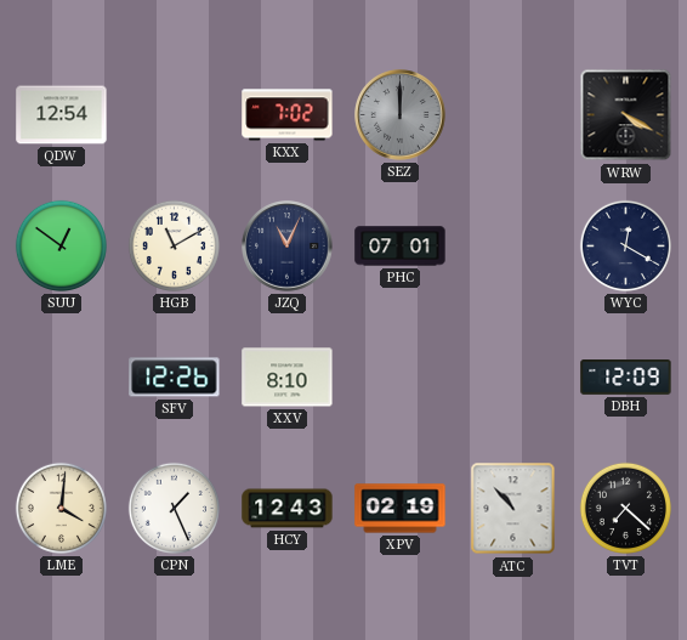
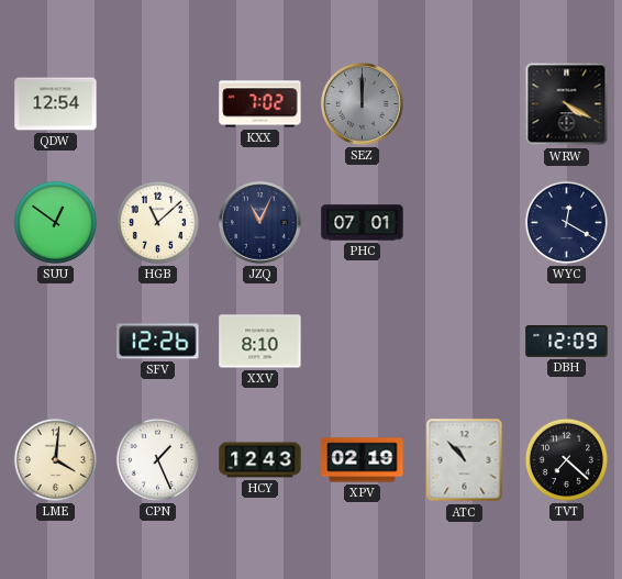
HGB: 11:10 -> 11:08
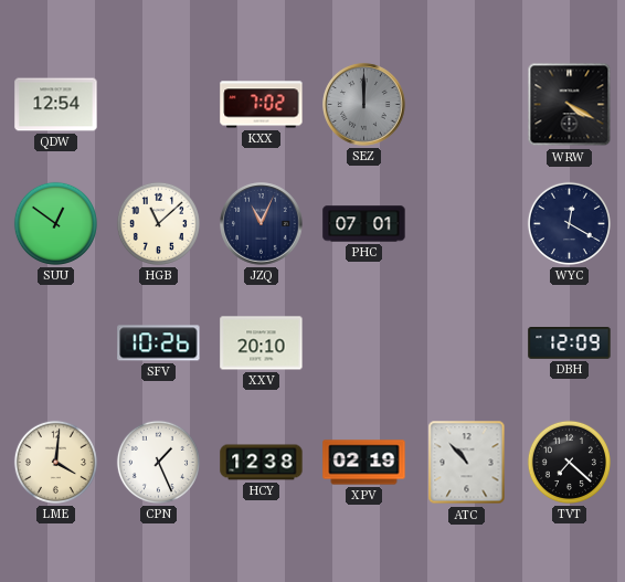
SFV: 12:26 -> 10:26
XXV: 8:10 -> 20:10
HCY: 12:43 -> 12:38
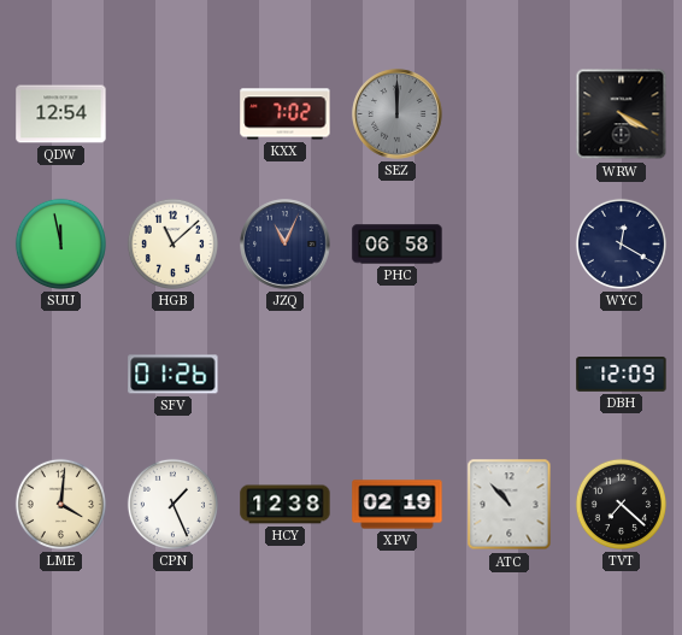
SUU: 12:51 -> 11:58
PHC: 07:01 -> 06:58
SFV: 10:26 -> 01:26
XXV: 20:10 -> none
